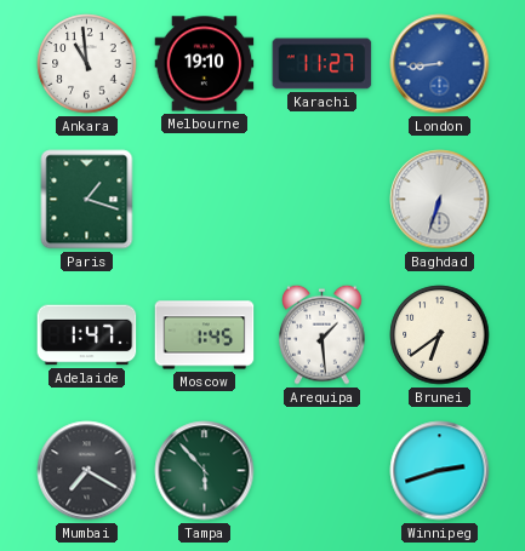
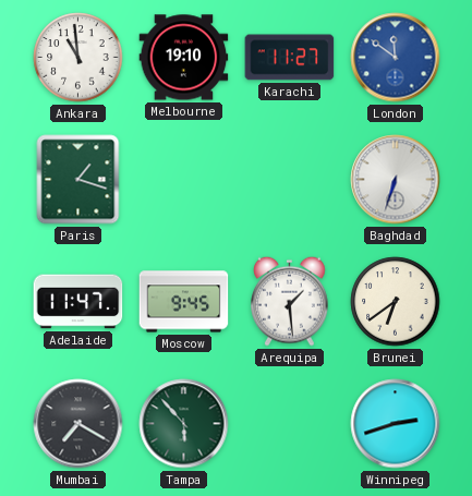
London: 8:44 -> 11:51
Adelaide: 1:47 -> 11:47
Moscow: 1:45 -> 9:45
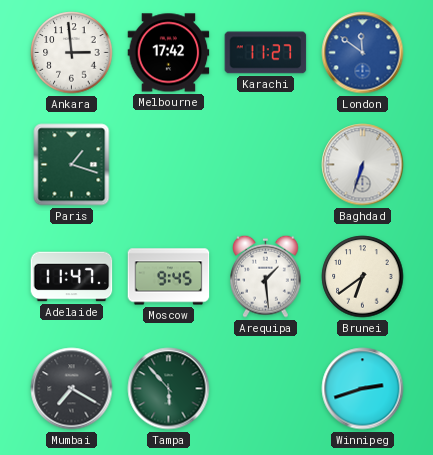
Ankara: 10:59 -> 2:59
Melbourne: 19:10 -> 17:42
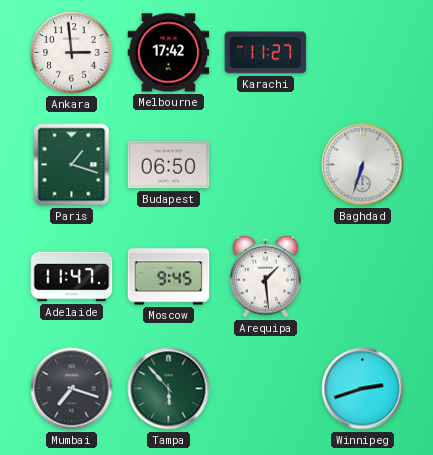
London: 11:51 -> none
Budapest: none -> 06:50
Brunei: 6:39 -> none
Mumbai: 7:20 -> 7:18
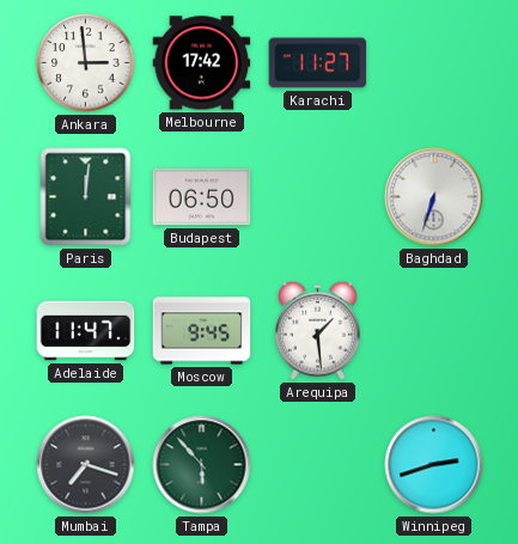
Paris: 1:18 -> 12:01
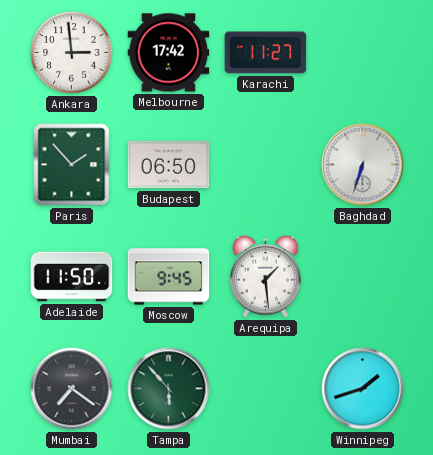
Paris: 12:01 -> 1:53
Adelaide: 11:47 -> 11:50
Mumbai: 7:18 -> 7:21
Winnipeg: 2:42 -> 1:42
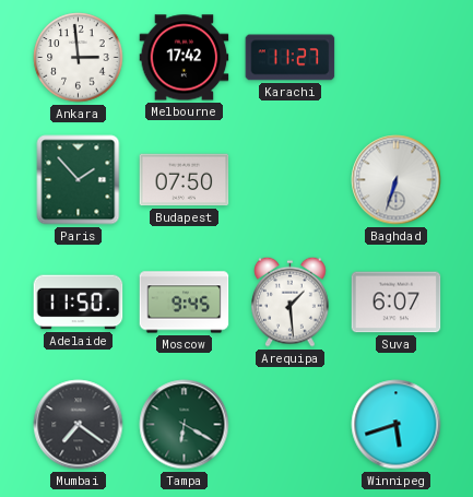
Budapest: 06:50 -> 07:50
Suva: none -> 6:07
Tampa: 5:53 -> 6:20
Winnipeg: 1:42 -> 5:42
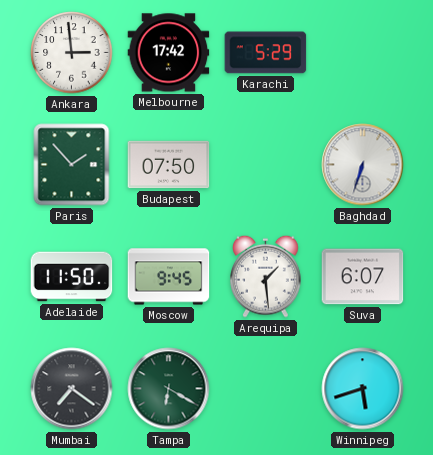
Karachi: 11:27 -> 5:29
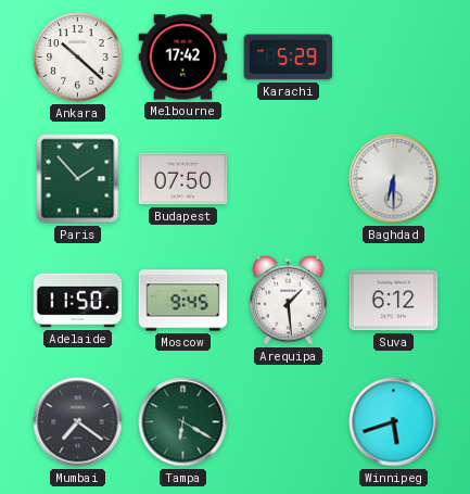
Ankara: 2:59 -> 10:22
Baghdad: 6:33 -> 6:30
Suva: 6:07 -> 6:12
